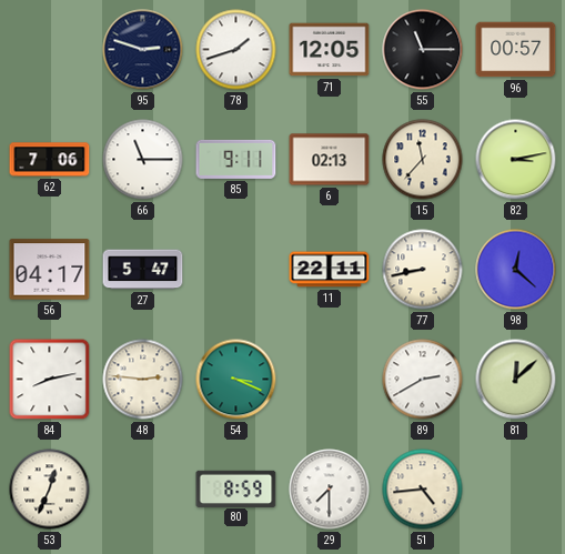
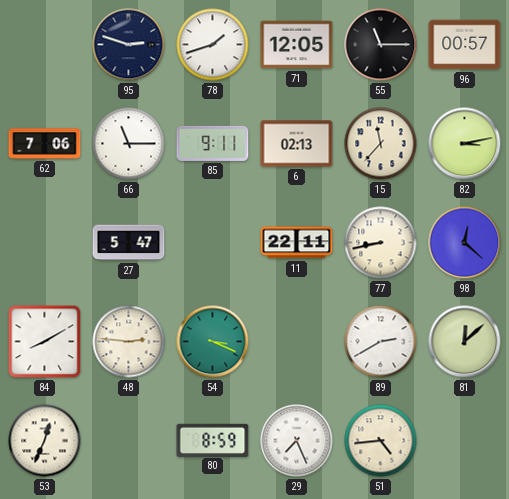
56: 04:17 -> none
84: 8:13 -> 8:10
29: 7:30 -> 7:26
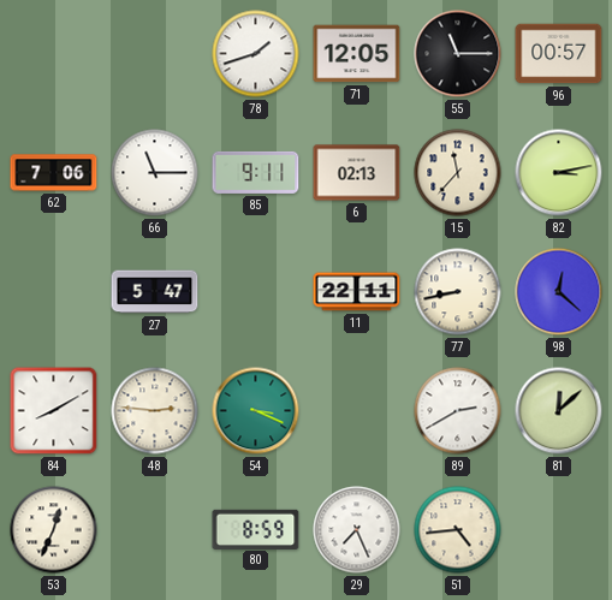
95: 2:48 -> none
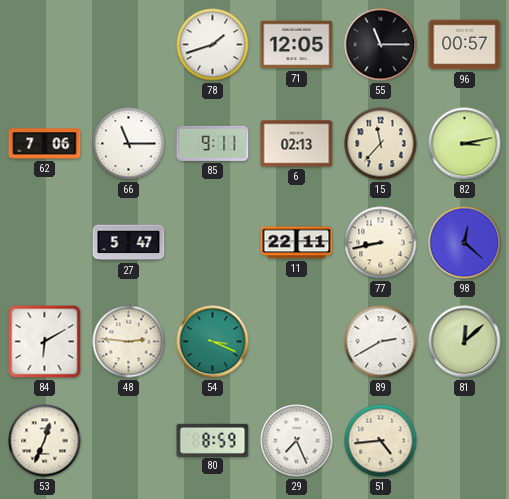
84: 8:10 -> 6:10
